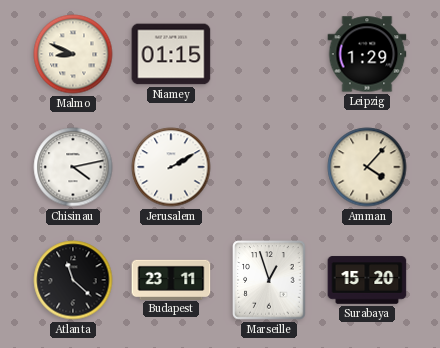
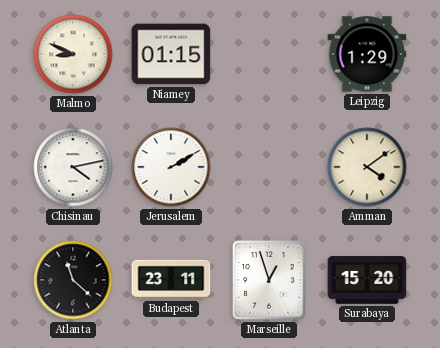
Amman: 4:07 -> 4:09
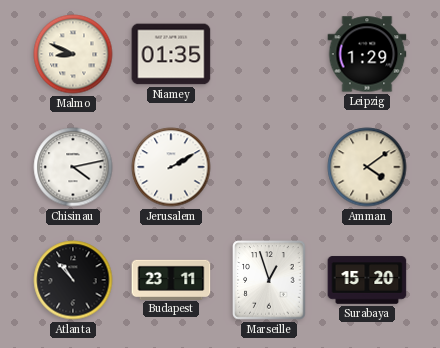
Niamey: 01:15 -> 01:35
Atlanta: 11:22 -> 10:53
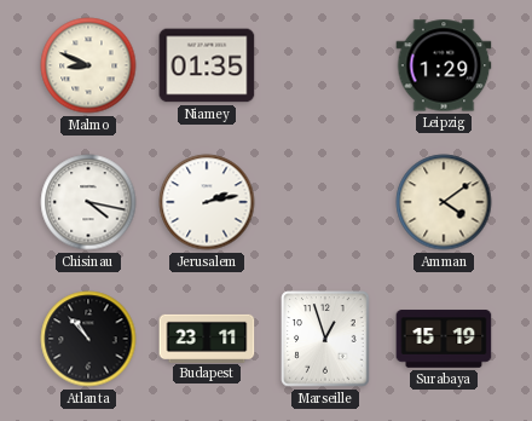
Chisinau: 4:13 -> 4:17
Jerusalem: 2:10 -> 2:13
Surabaya: 15:20 -> 15:19
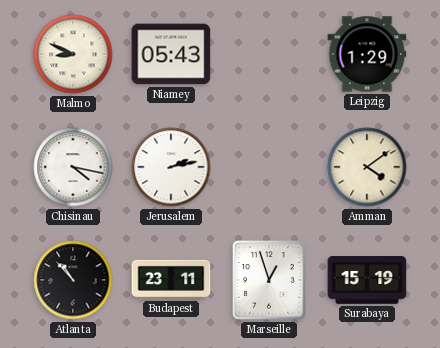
Niamey: 01:35 -> 05:43
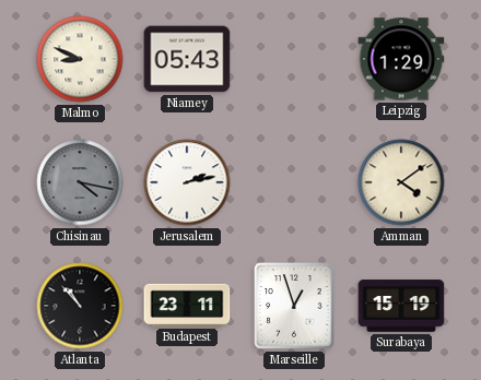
Chisinau dial: white -> grey
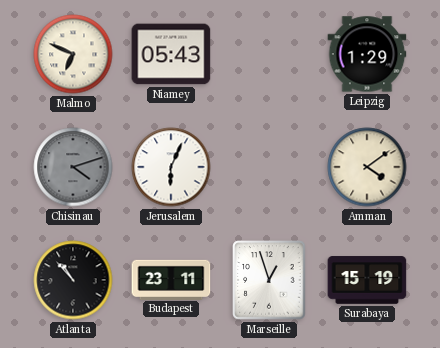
Malmo: 8:49 -> 6:49
Chisinau: 4:17 -> 4:12
Jerusalem: 2:13 -> 6:04
